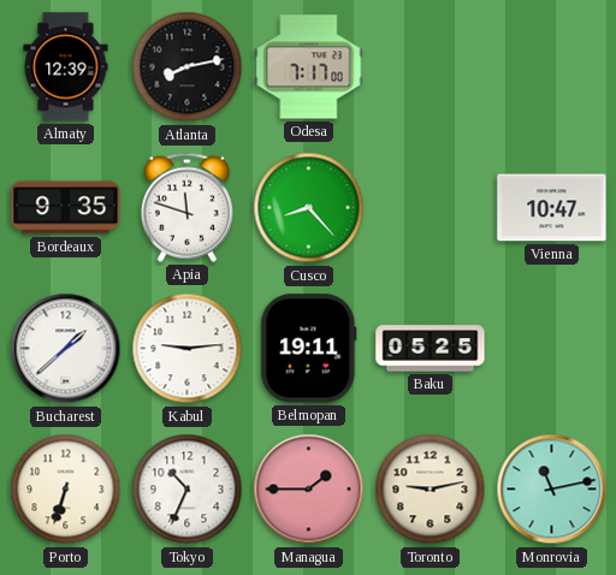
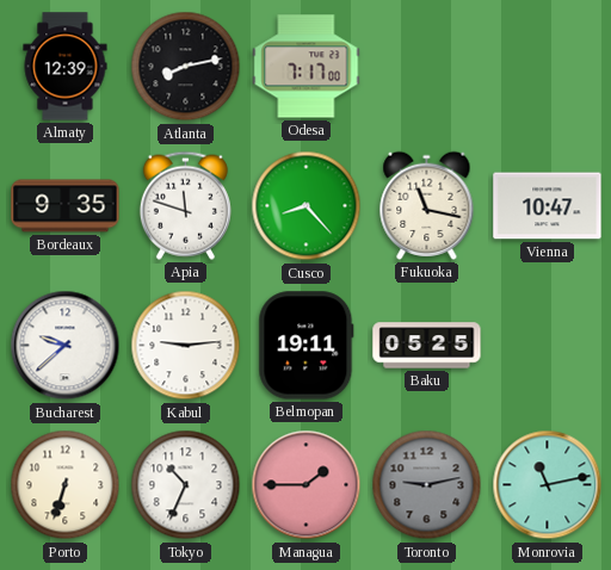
Fukuoka: none -> 11:17
Bucharest: 1:38 -> 9:38
Toronto dial: cream -> grey
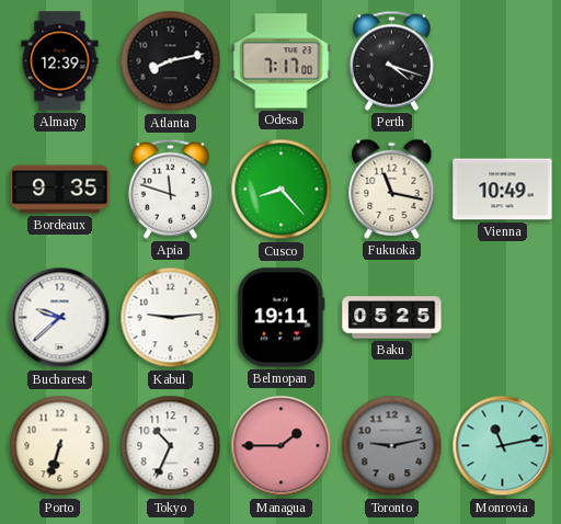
Perth: none -> 4:18
Vienna: 10:47 -> 10:49
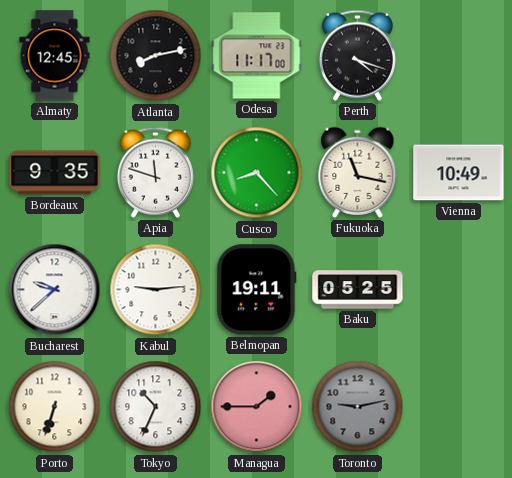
Almaty: 12:39 -> 12:45
Odesa: 7:17 -> 11:17
Monrovia: 11:13 -> none
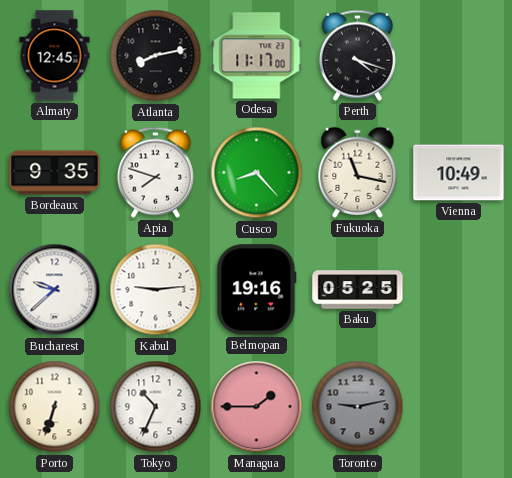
Apia: 11:48 -> 7:48
Belmopan: 19:11 -> 19:16
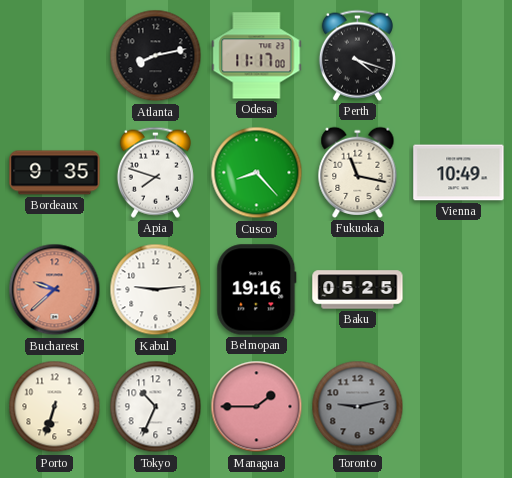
Almaty: 12:45 -> none
Bucharest dial: white -> salmon
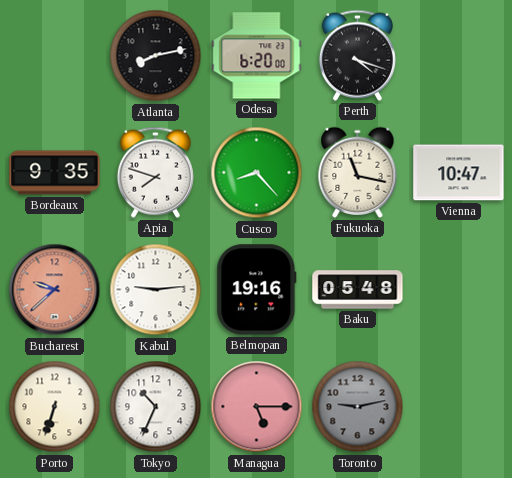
Odesa: 11:17 -> 6:20
Vienna: 10:49 -> 10:47
Baku: 05:25 -> 05:48
Managua: 1:45 -> 5:15
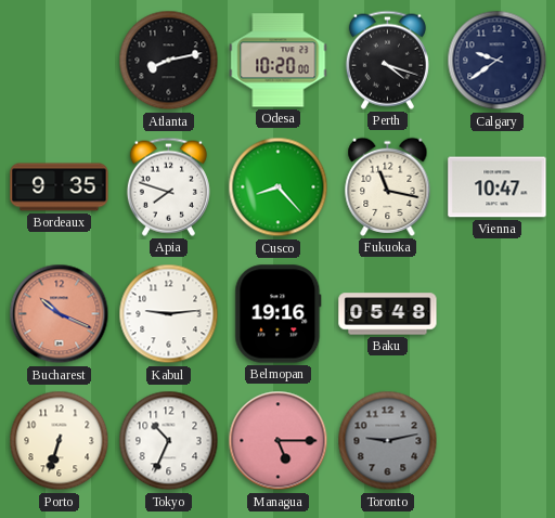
Odesa: 6:20 -> 10:20
Calgary: none -> 9:39
Bucharest: 9:38 -> 10:19
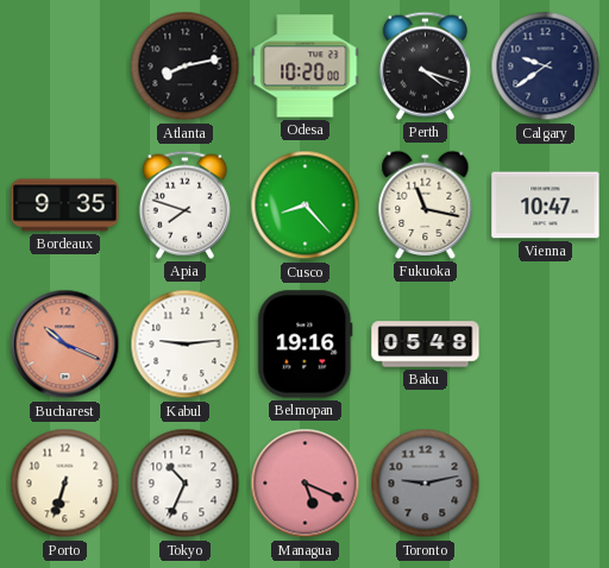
Managua: 5:15 -> 5:19
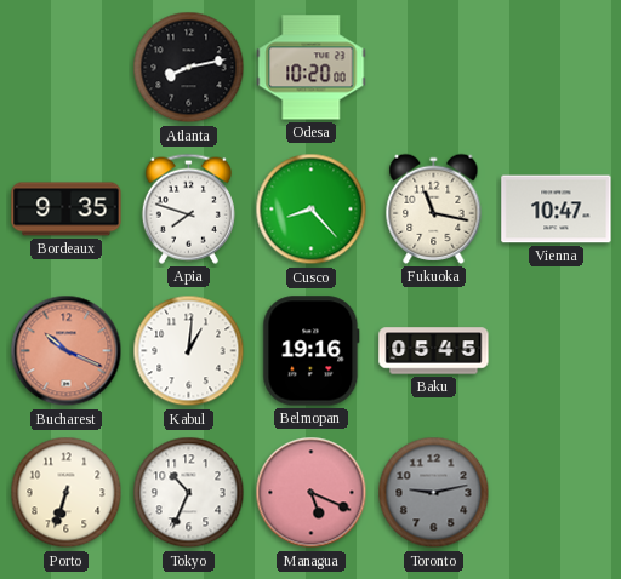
Perth: 4:18 -> none
Calgary: 9:39 -> none
Kabul: 9:14 -> 1:01
Baku: 05:48 -> 05:45
